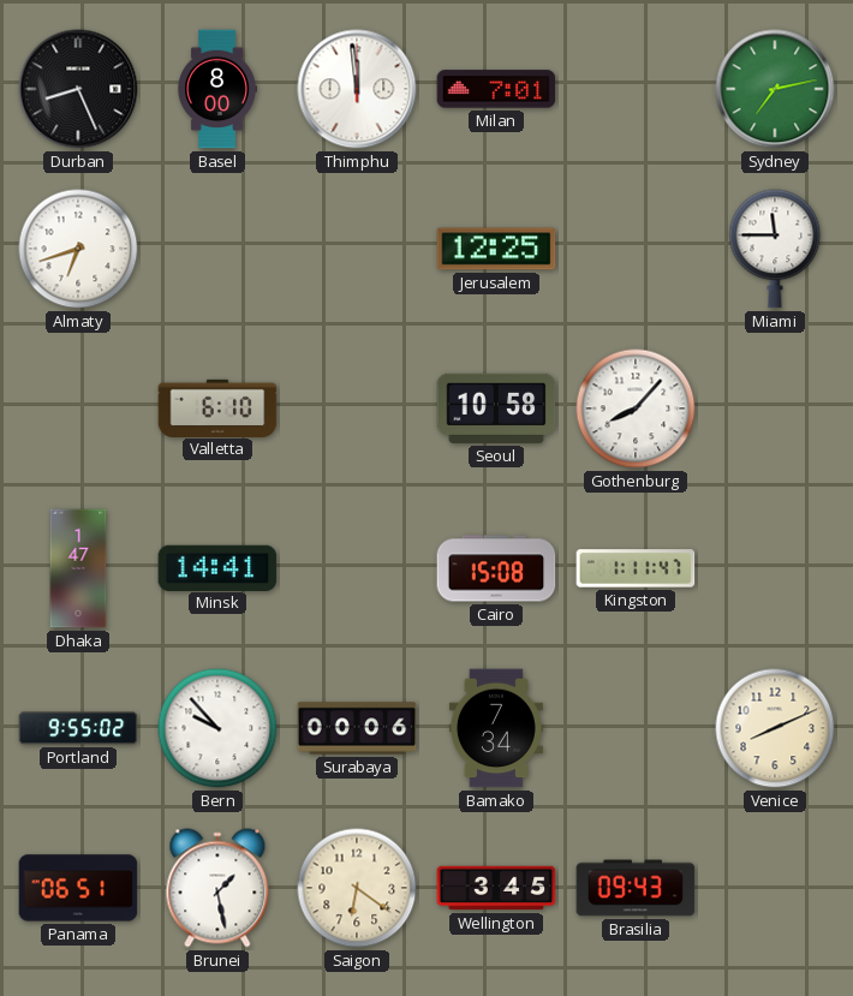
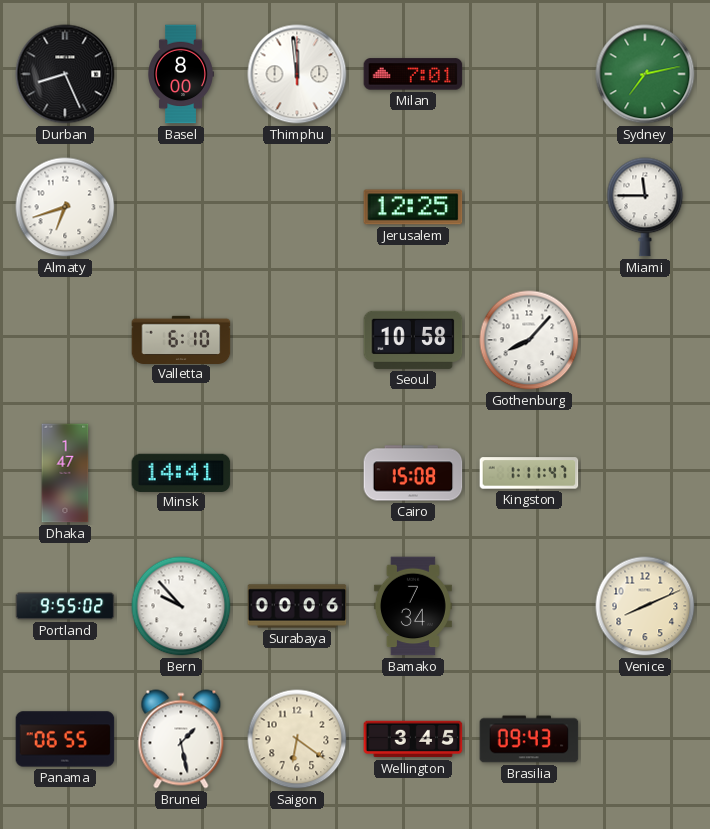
Panama: 06:51 -> 06:55
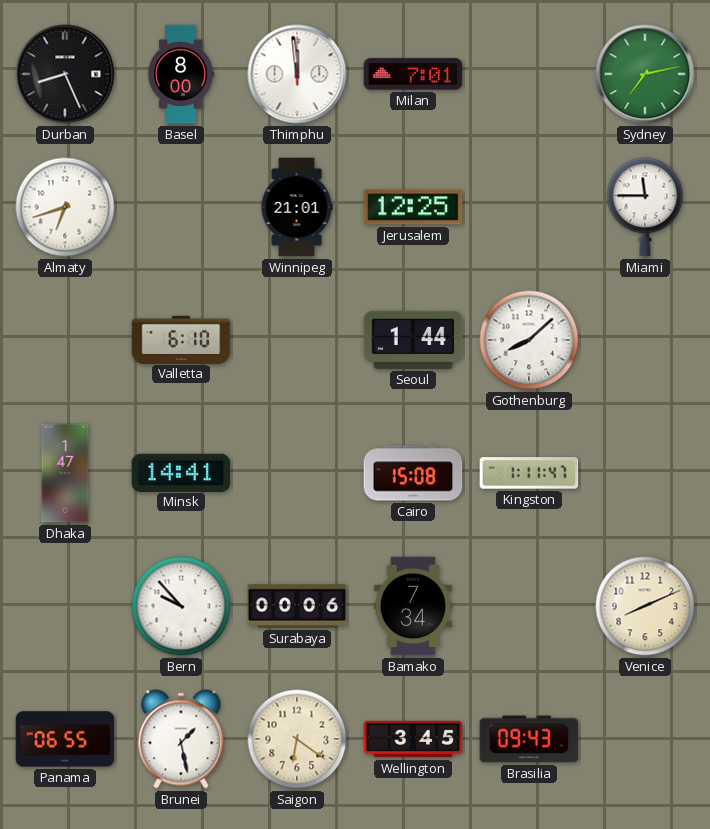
Winnipeg: none -> 21:01
Seoul: 10:58 -> 1:44
Gothenburg: 8:07 -> 8:08
Portland: 9:55 -> none
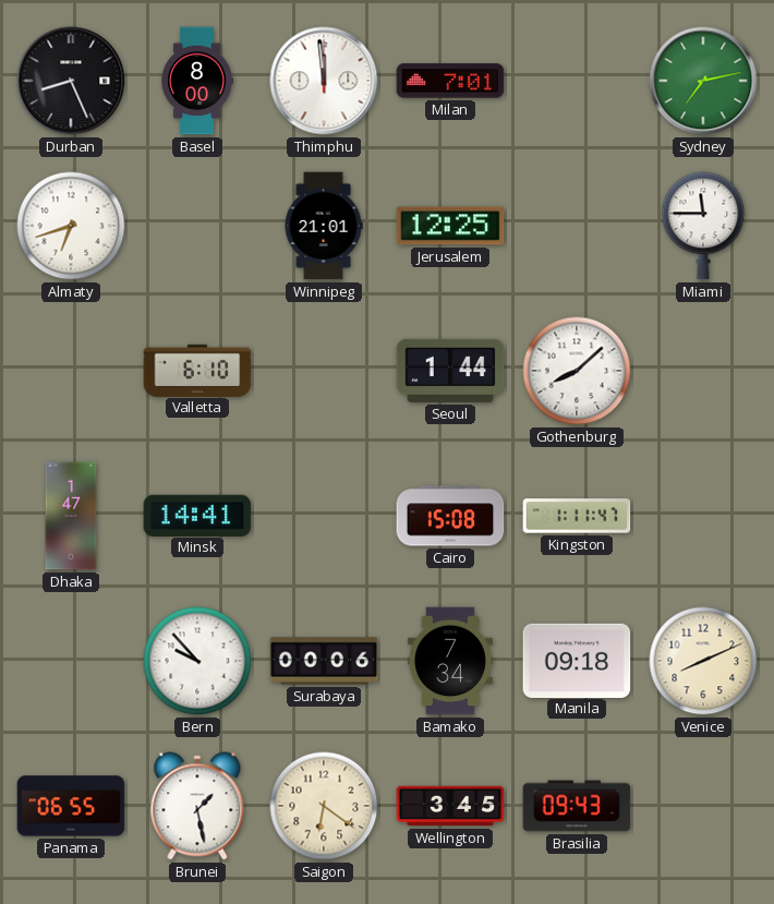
Manila: none -> 09:18
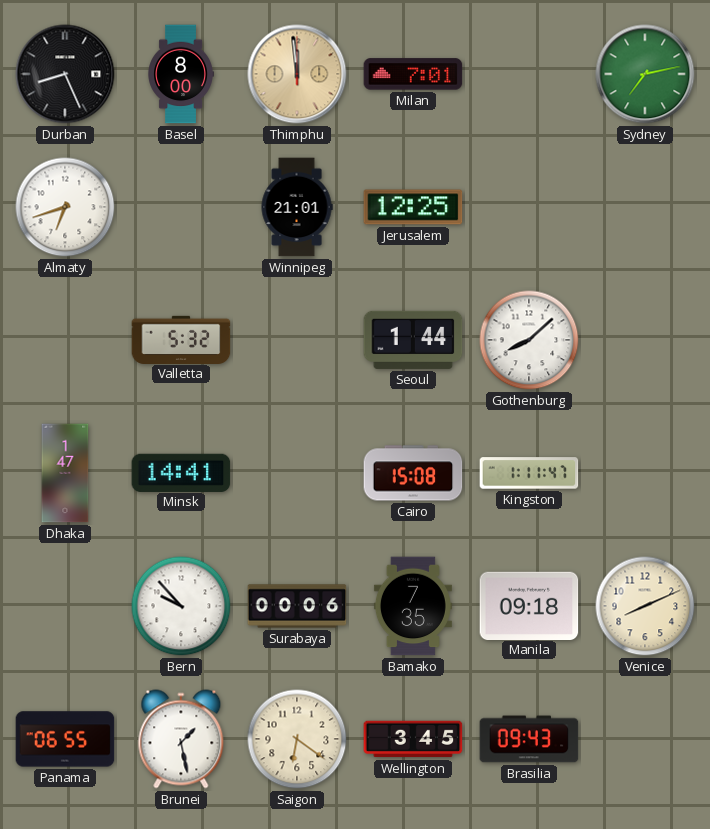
Thimphu dial: white -> champagne
Miami: 11:45 -> none
Valletta: 6:10 -> 5:32
Bamako: 7:34 -> 7:35
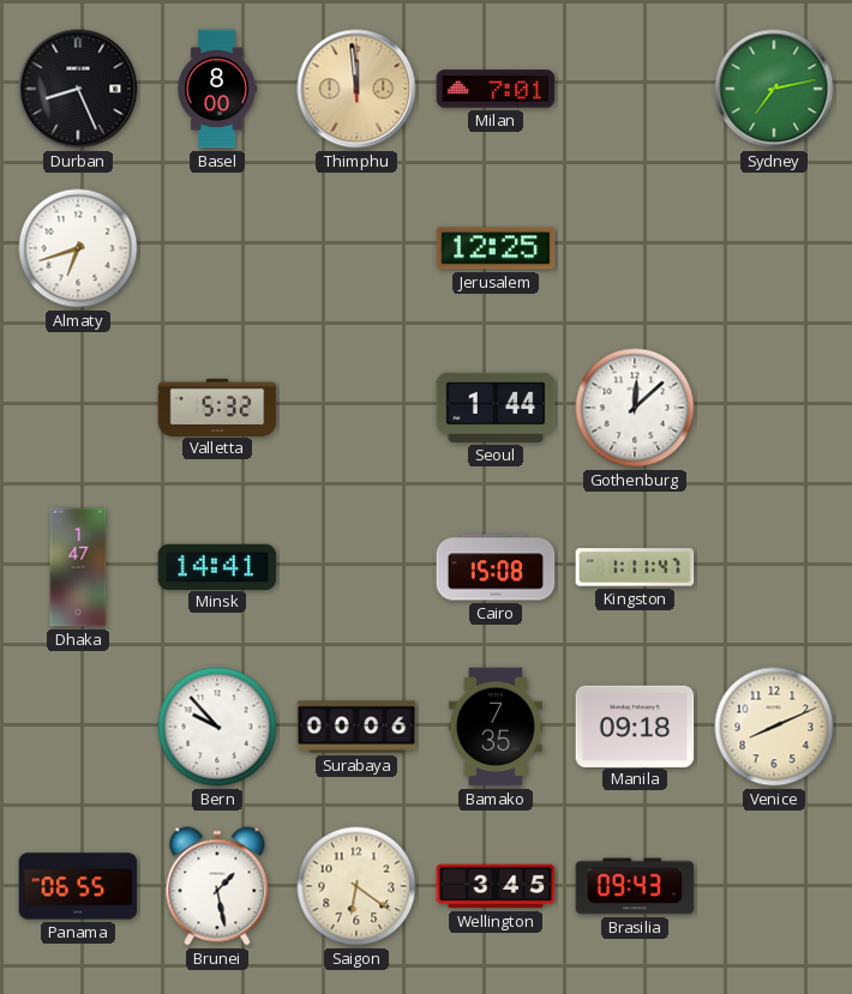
Winnipeg: 21:01 -> none
Gothenburg: 8:08 -> 12:08
